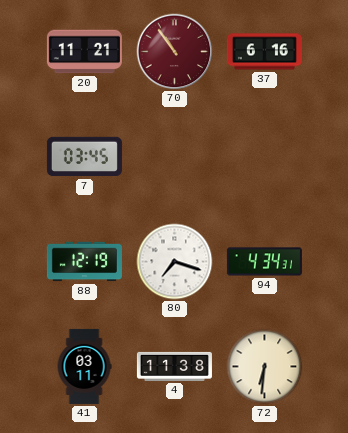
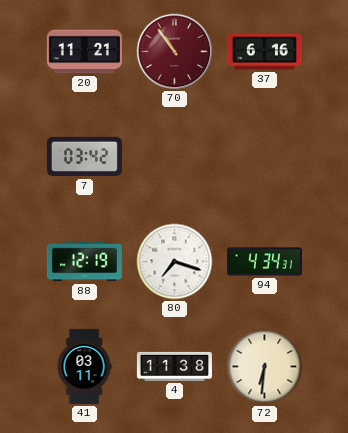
7: 03:45 -> 03:42
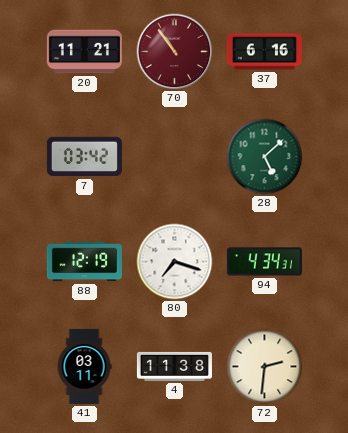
28: none -> 5:08
72: 6:31 -> 2:31
